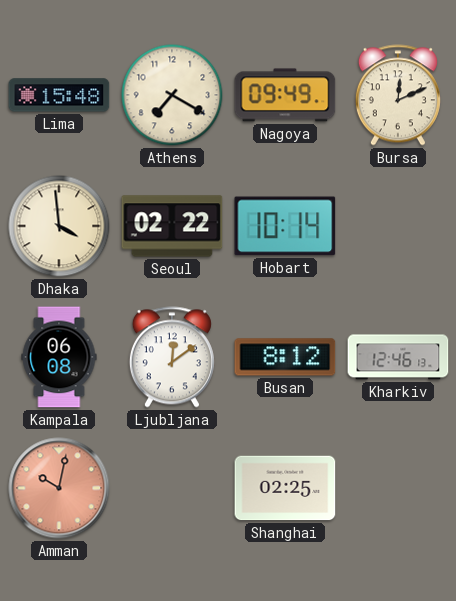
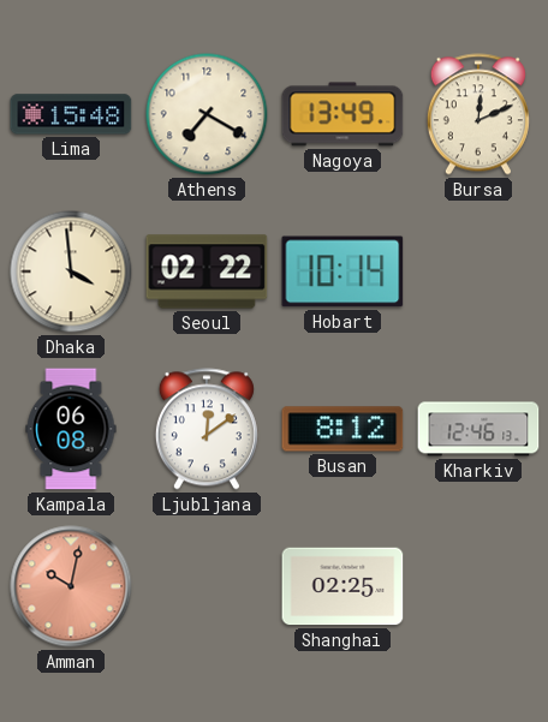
Nagoya: 09:49 -> 13:49
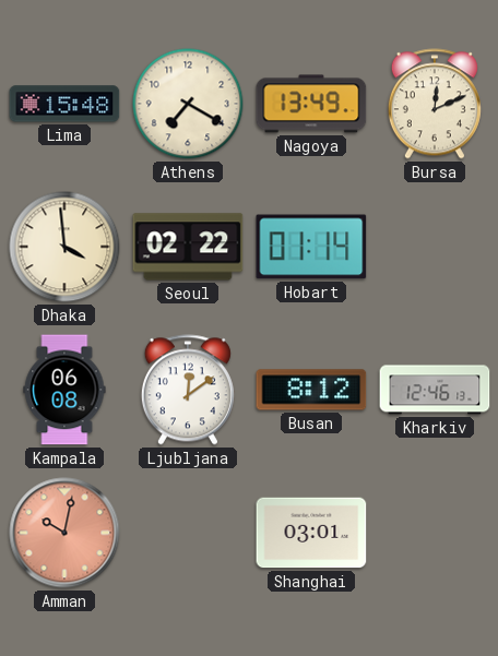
Hobart: 10:14 -> 01:14
Shanghai: 02:25 -> 03:01
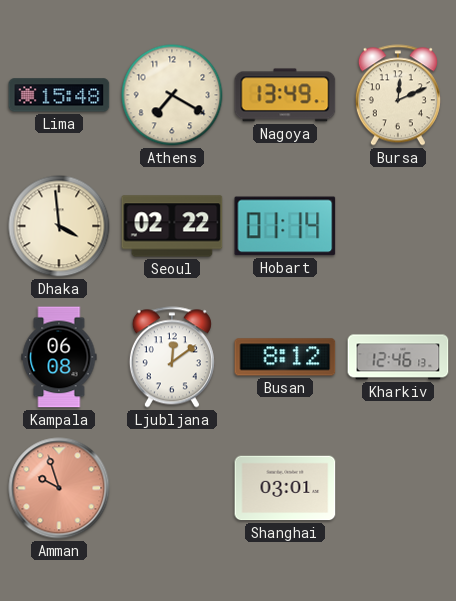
Amman: 10:02 -> 9:57
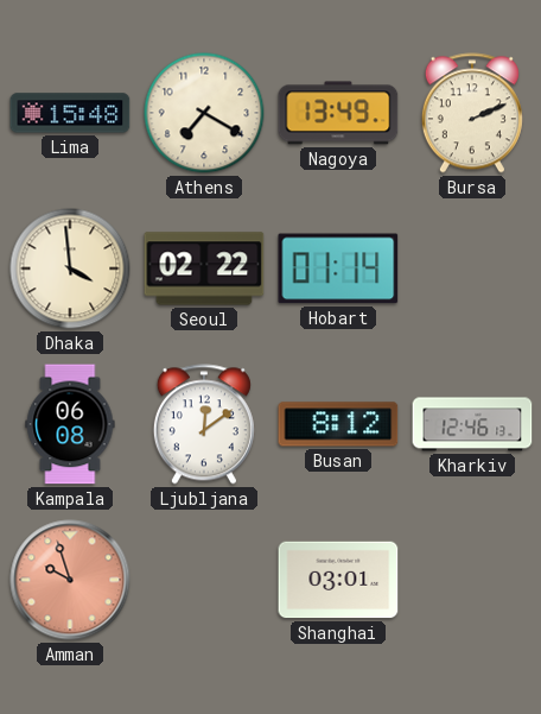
Bursa: 12:11 -> 2:11
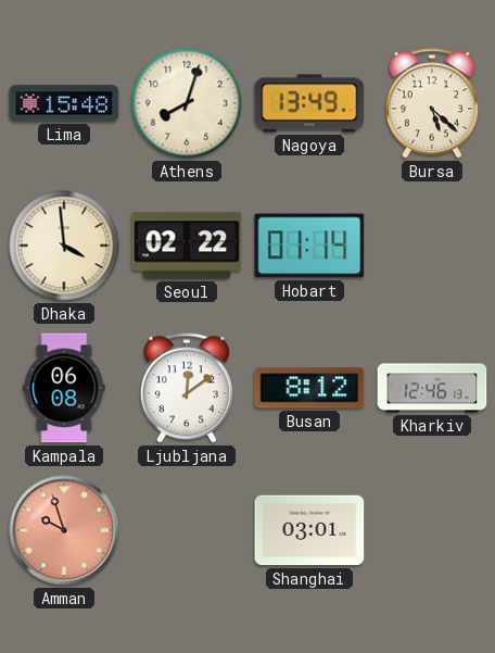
Athens: 7:20 -> 8:03
Bursa: 2:11 -> 5:22
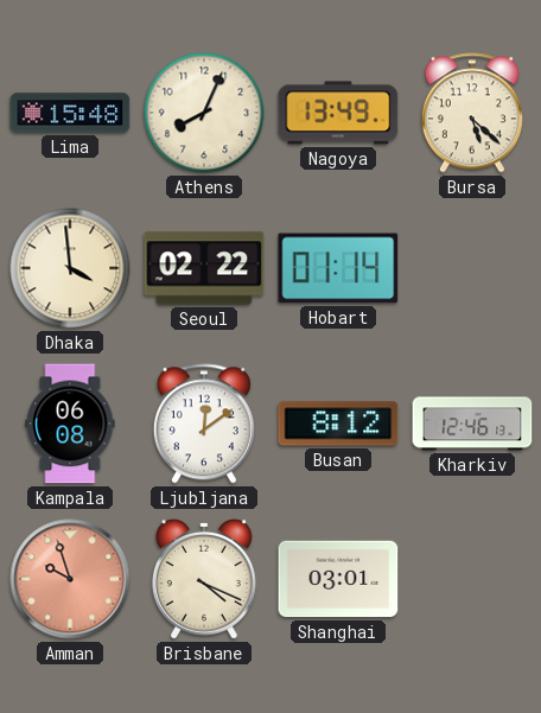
Athens: 8:03 -> 8:04
Brisbane: none -> 4:19
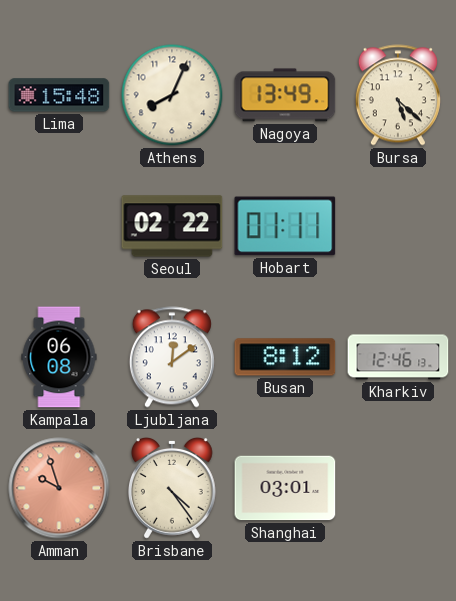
Dhaka: 3:59 -> none
Hobart: 01:14 -> 01:11
Brisbane: 4:19 -> 4:24
